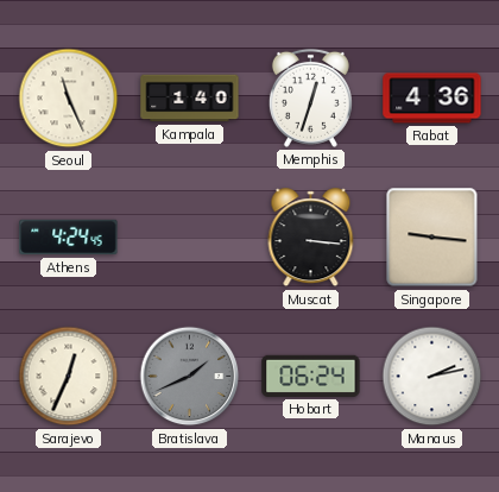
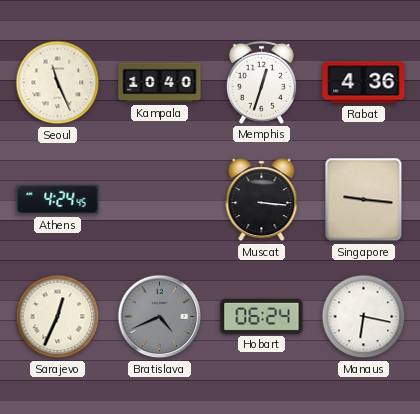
Kampala: 1:40 -> 10:40
Bratislava: 1:41 -> 4:41
Manaus: 2:13 -> 6:17
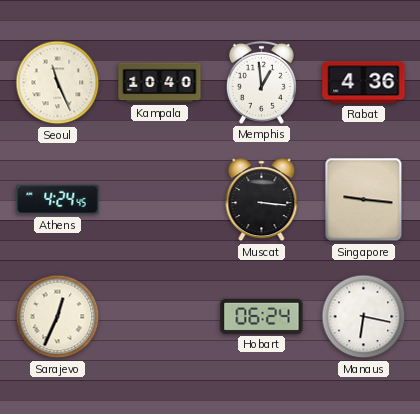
Memphis: 12:33 -> 12:59
Bratislava: 4:41 -> none
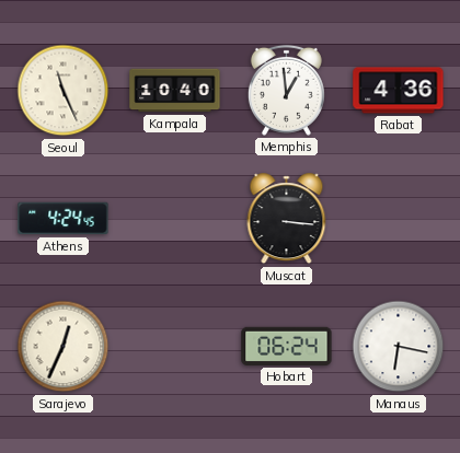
Singapore: 9:16 -> none
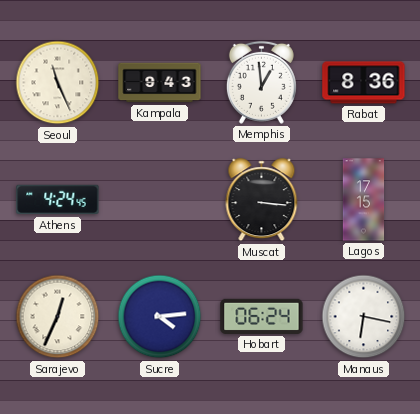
Kampala: 10:40 -> 9:43
Rabat: 4:36 -> 8:36
Lagos: none -> 17:15
Sucre: none -> 4:14
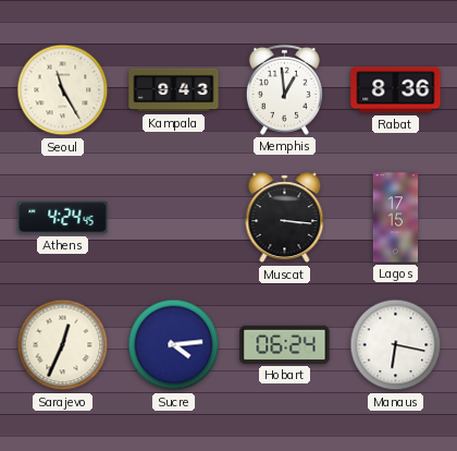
Seoul: 11:26 -> 11:25
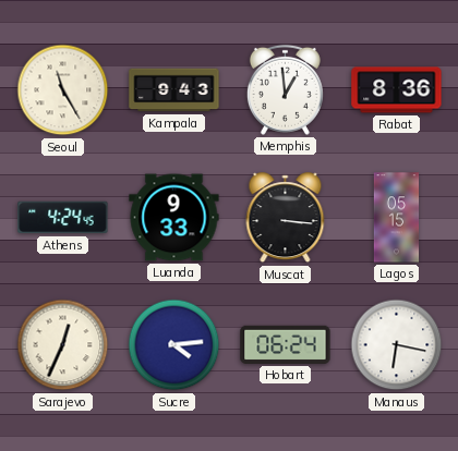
Luanda: none -> 9:33
Lagos: 17:15 -> 05:15
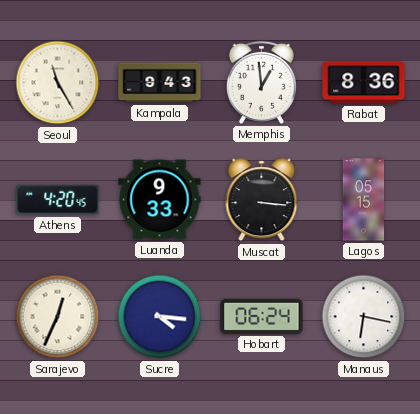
Athens: 4:24 -> 4:20
Sucre: 4:14 -> 4:16
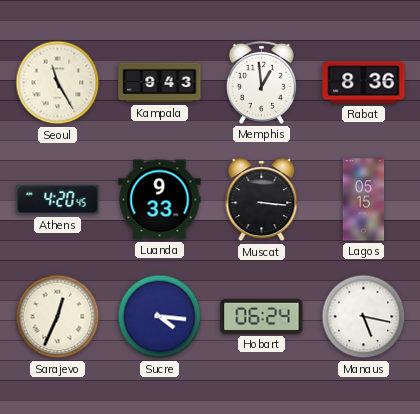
Manaus: 6:17 -> 5:17
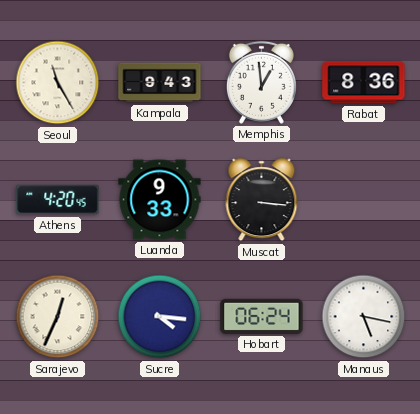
Lagos: 05:15 -> none
